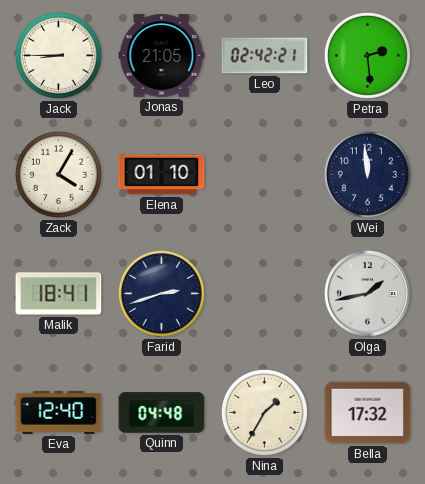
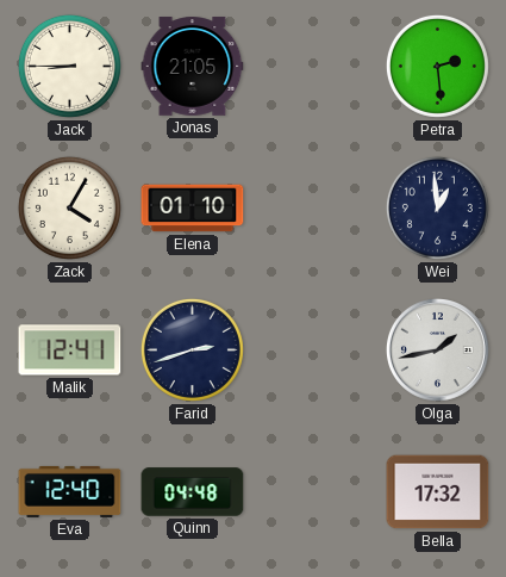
Leo: 02:42 -> none
Wei: 11:59 -> 12:59
Malik: 18:41 -> 12:41
Nina: 1:35 -> none
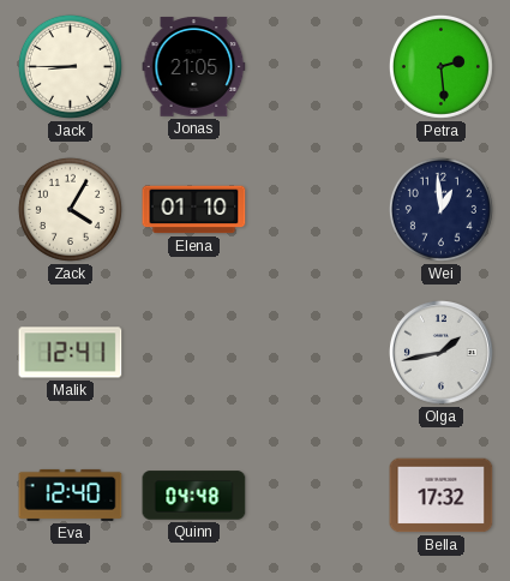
Farid: 2:42 -> none
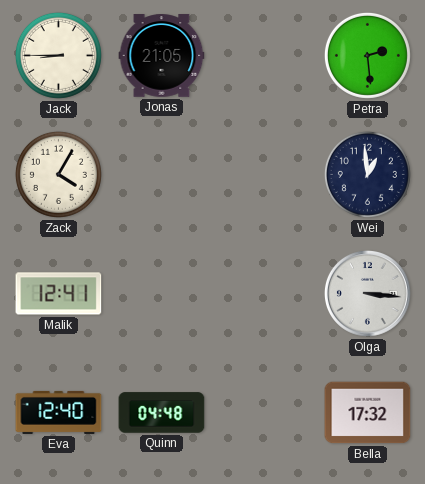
Elena: 01:10 -> none
Olga: 1:43 -> 3:16
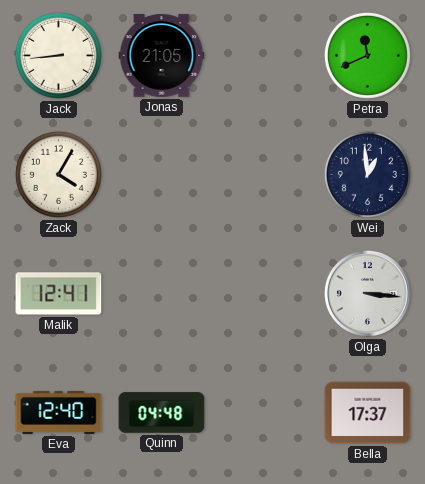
Jack: 8:45 -> 8:44
Petra: 2:29 -> 11:41
Bella: 17:32 -> 17:37
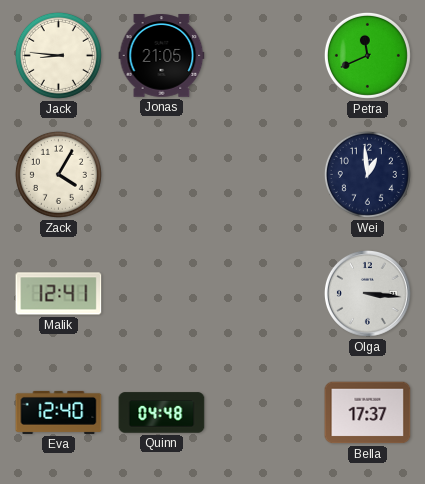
Jack: 8:44 -> 8:46
